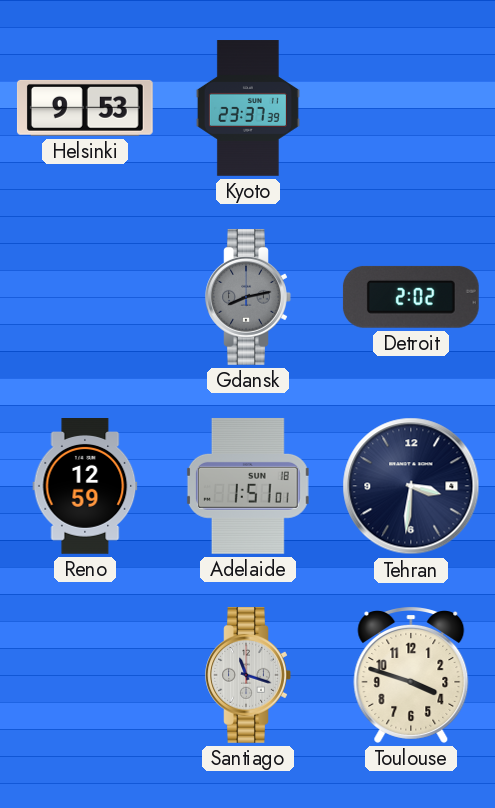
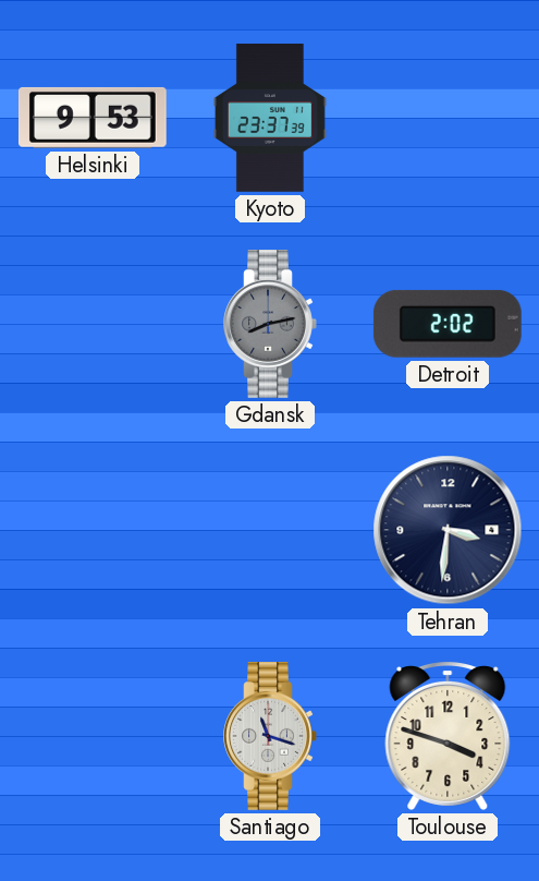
Reno: 12:59 -> none
Adelaide: 1:51 -> none
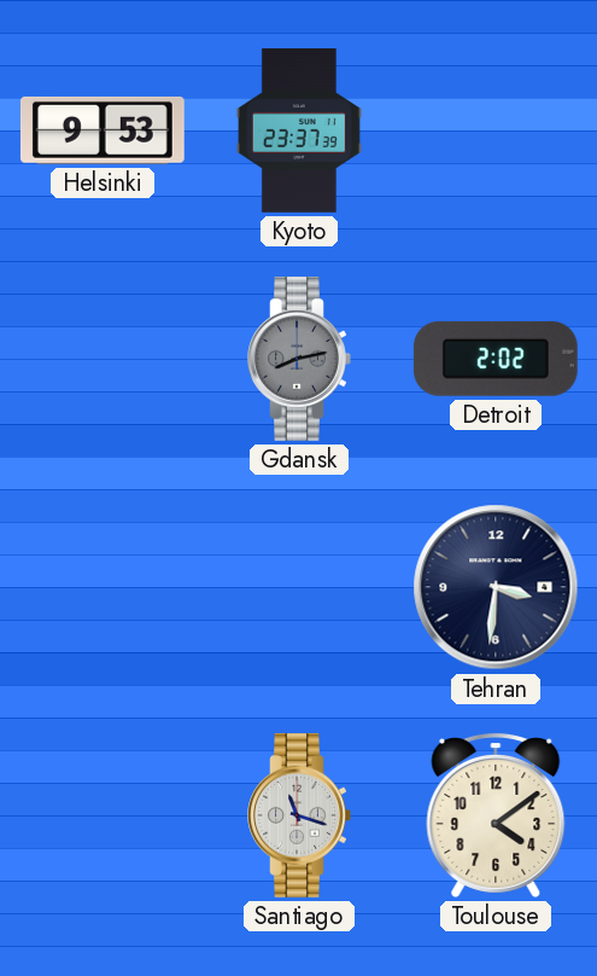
Toulouse: 3:48 -> 4:09
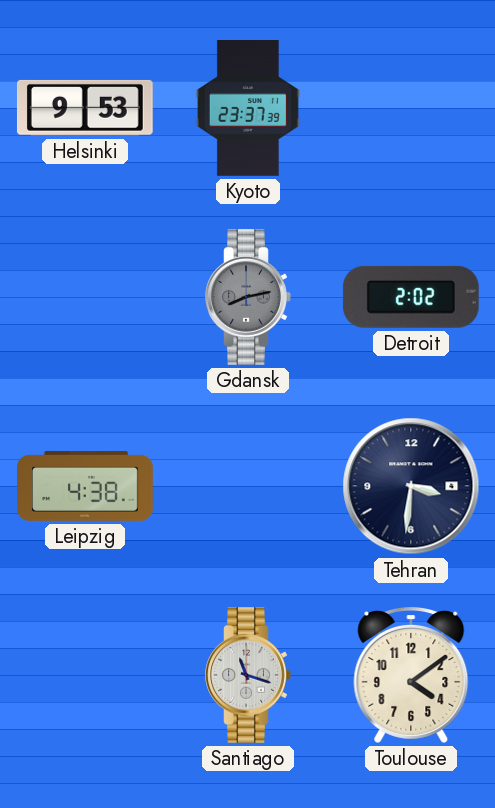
Leipzig: none -> 4:38
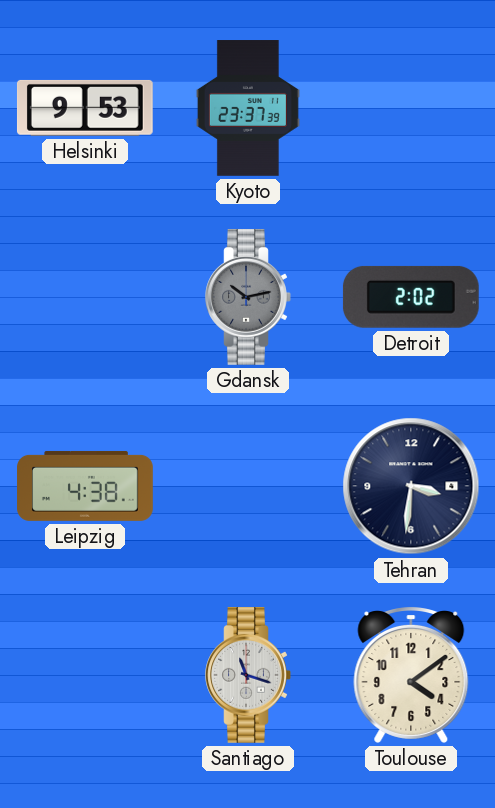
Gdansk: 8:13 -> 10:13
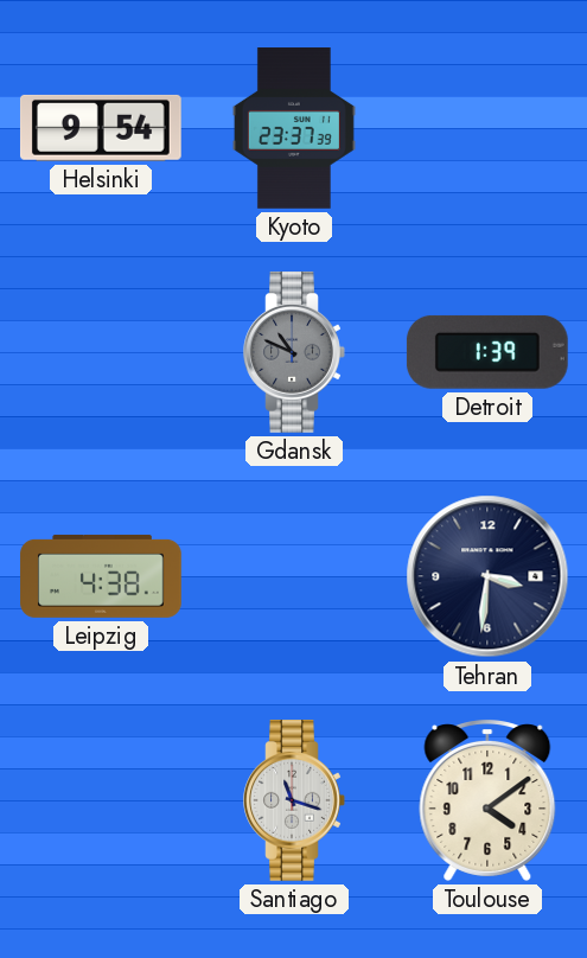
Helsinki: 9:53 -> 9:54
Gdansk: 10:13 -> 10:49
Detroit: 2:02 -> 1:39
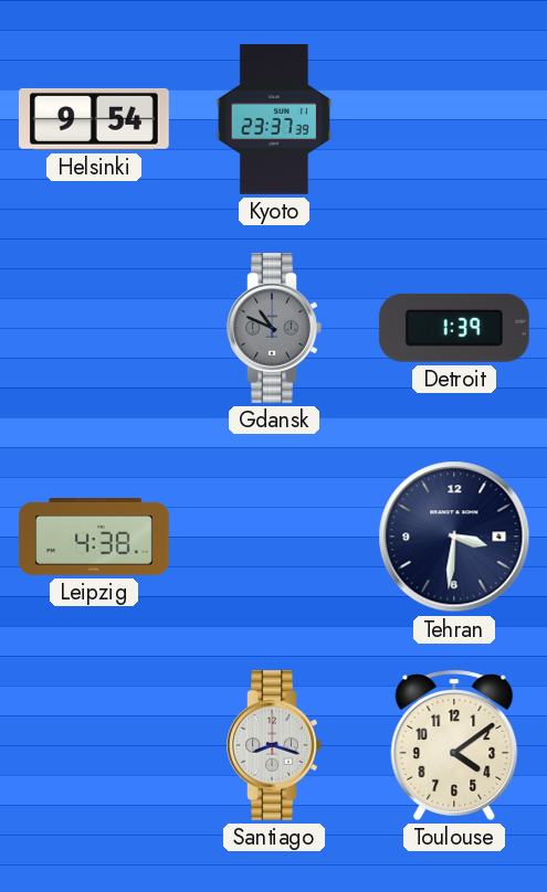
Santiago: 11:18 -> 8:18
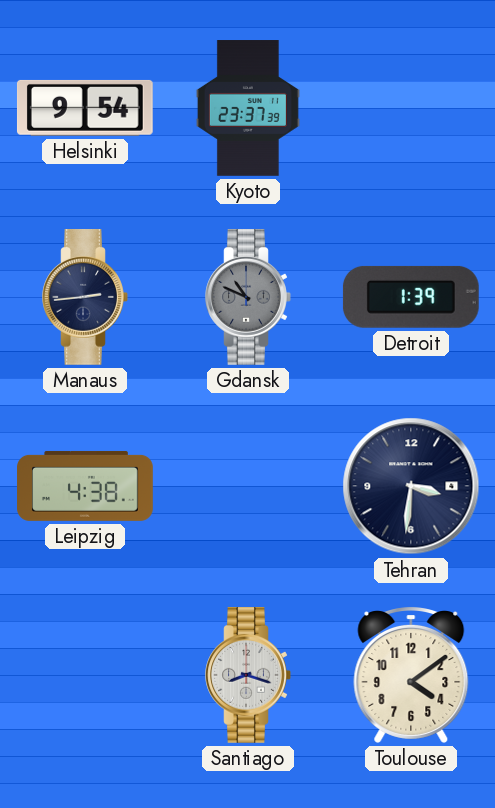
Manaus: none -> 2:44
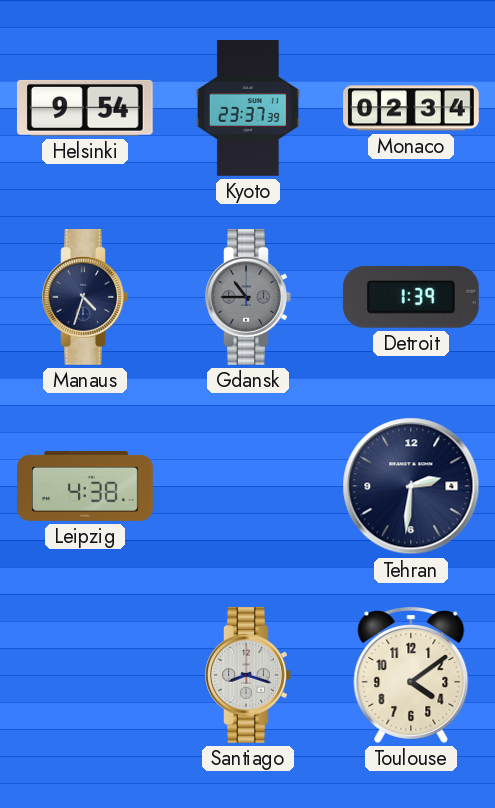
Monaco: none -> 02:34
Manaus: 2:44 -> 4:33
Gdansk: 10:49 -> 10:45
Tehran: 3:31 -> 2:31
